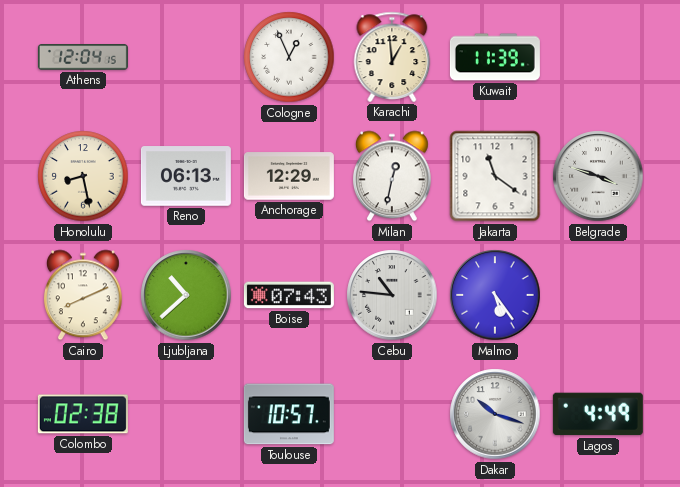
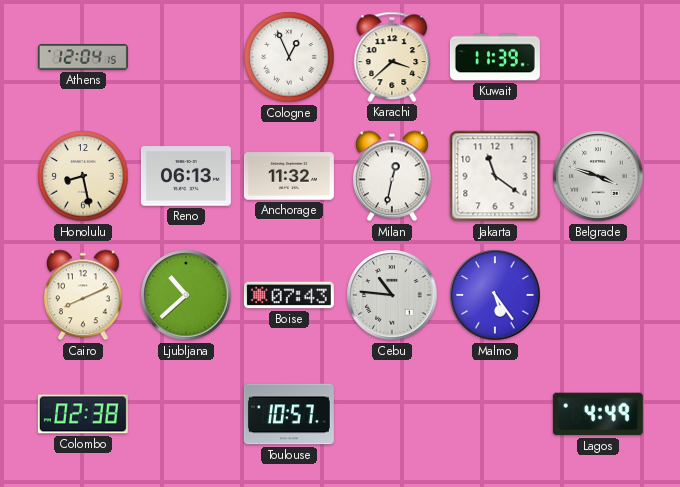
Karachi: 12:59 -> 3:38
Anchorage: 12:29 -> 11:32
Dakar: 10:18 -> none
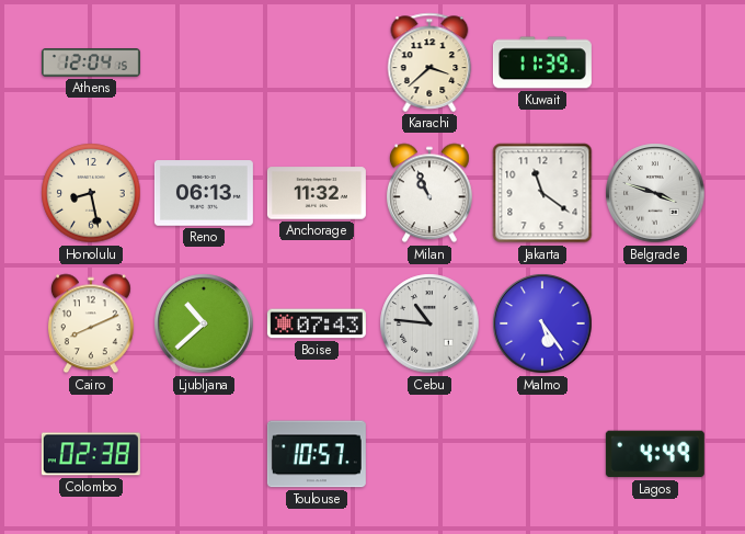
Cologne: 12:56 -> none
Milan: 12:32 -> 10:56
